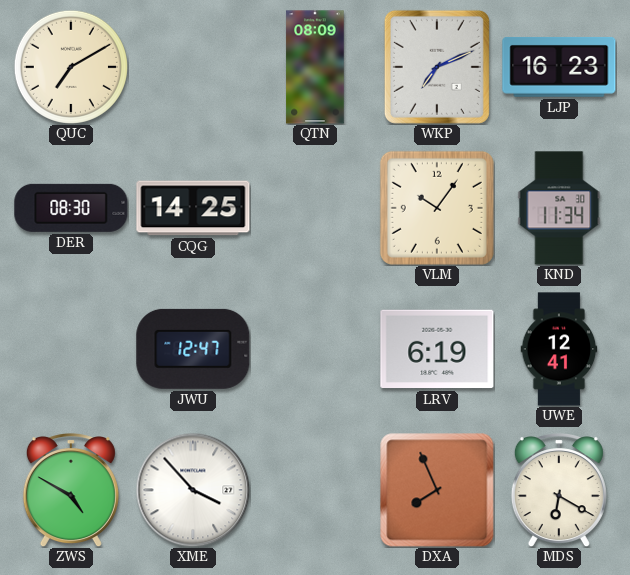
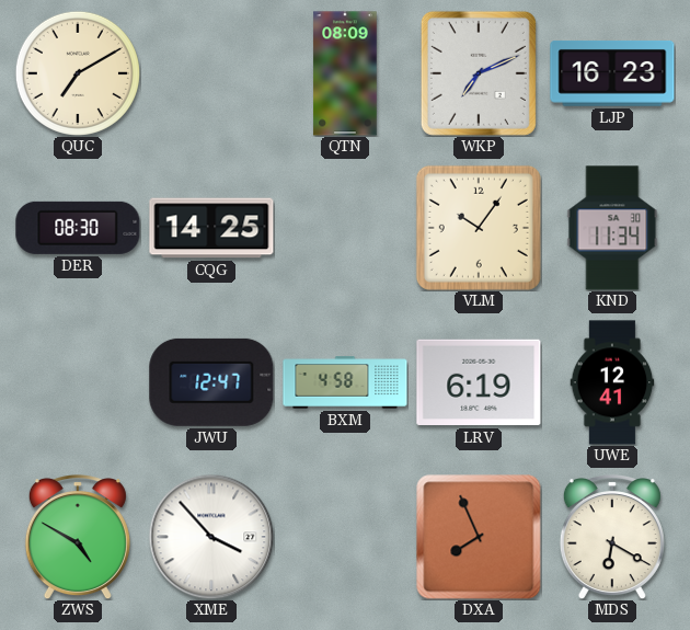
BXM: none -> 4:58
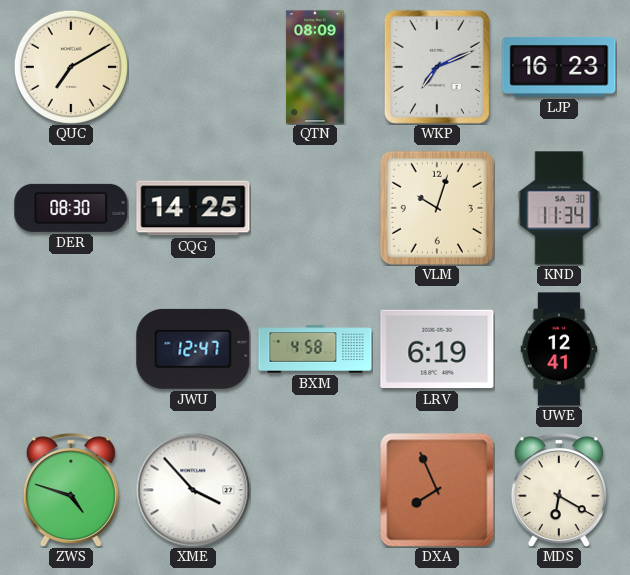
VLM: 10:06 -> 10:03
ZWS: 4:50 -> 4:48
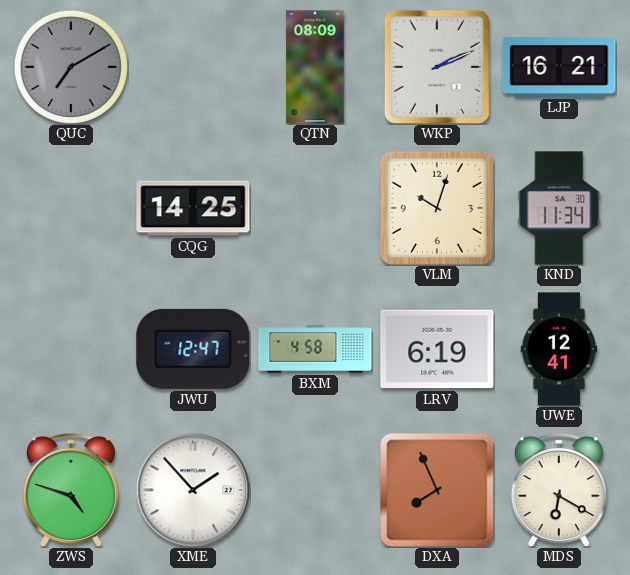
QUC dial: cream -> grey
WKP: 7:11 -> 2:11
LJP: 16:23 -> 16:21
DER: 08:30 -> none
XME: 3:53 -> 1:53
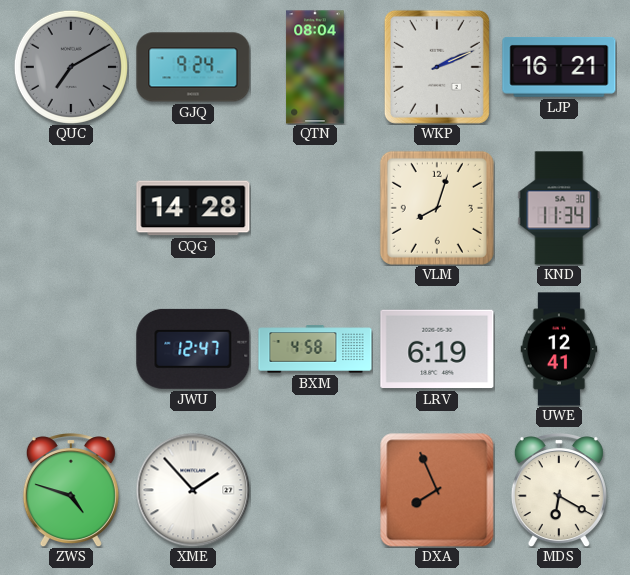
GJQ: none -> 9:24
QTN: 08:09 -> 08:04
CQG: 14:25 -> 14:28
VLM: 10:03 -> 8:03
